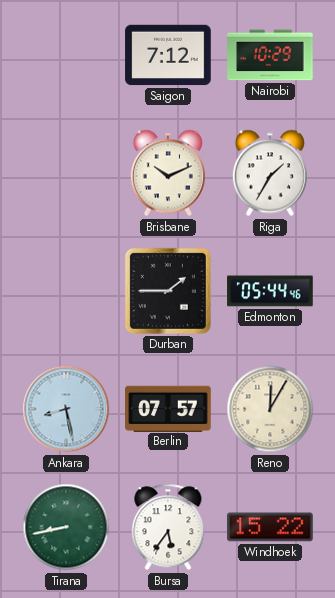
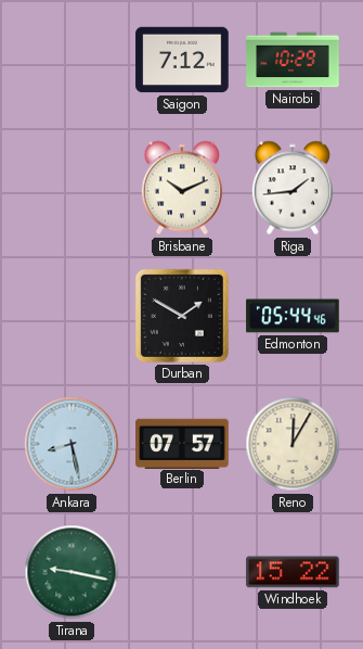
Riga: 1:35 -> 1:44
Durban: 1:45 -> 1:50
Tirana: 8:43 -> 9:17
Bursa: 5:36 -> none
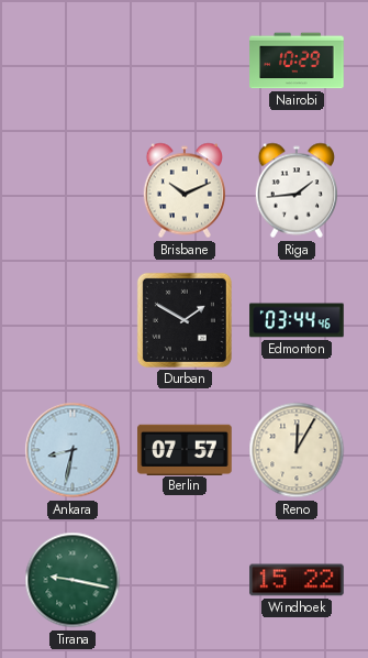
Saigon: 7:12 -> none
Edmonton: 05:44 -> 03:44
Ankara: 8:28 -> 8:32
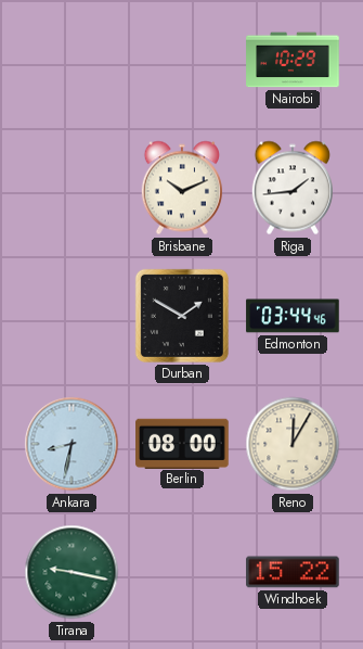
Berlin: 07:57 -> 08:00
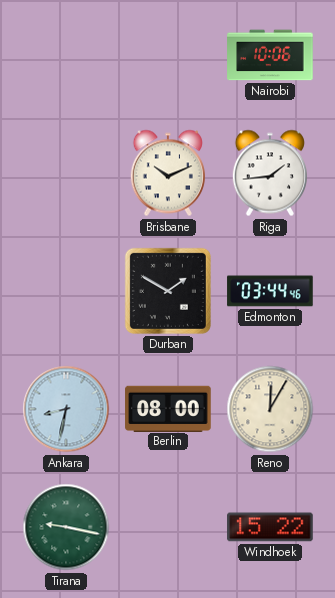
Nairobi: 10:29 -> 10:06
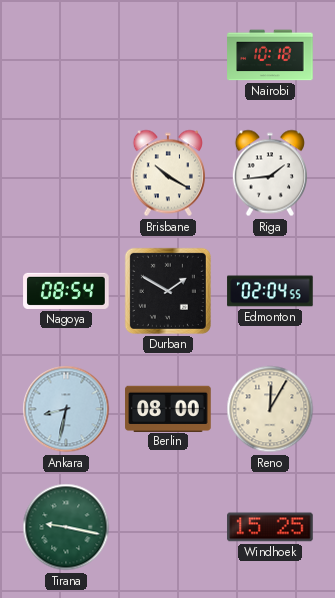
Nairobi: 10:06 -> 10:18
Brisbane: 10:11 -> 10:20
Nagoya: none -> 08:54
Edmonton: 03:44 -> 02:04
Windhoek: 15:22 -> 15:25
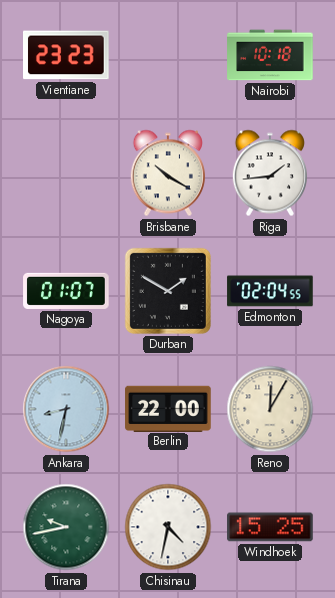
Vientiane: none -> 23:23
Nagoya: 08:54 -> 01:07
Berlin: 08:00 -> 22:00
Tirana: 9:17 -> 9:43
Chisinau: none -> 4:32
